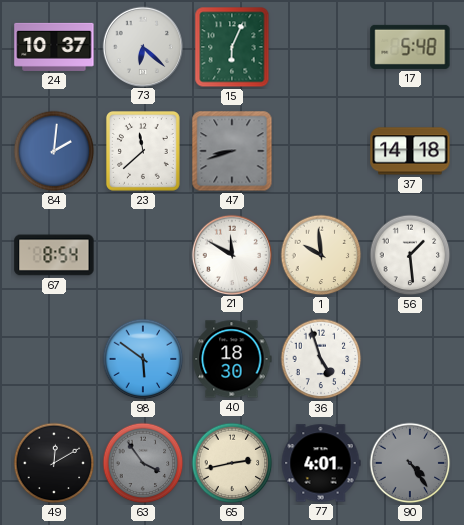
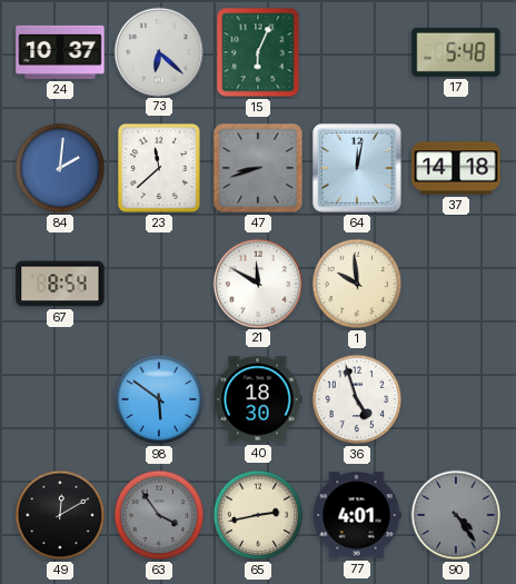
64: none -> 12:02
56: 1:29 -> none
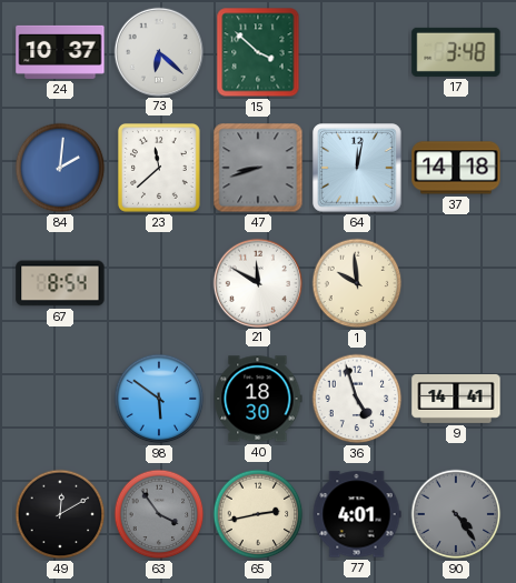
15: 6:04 -> 3:52
17: 5:48 -> 3:48
9: none -> 14:41
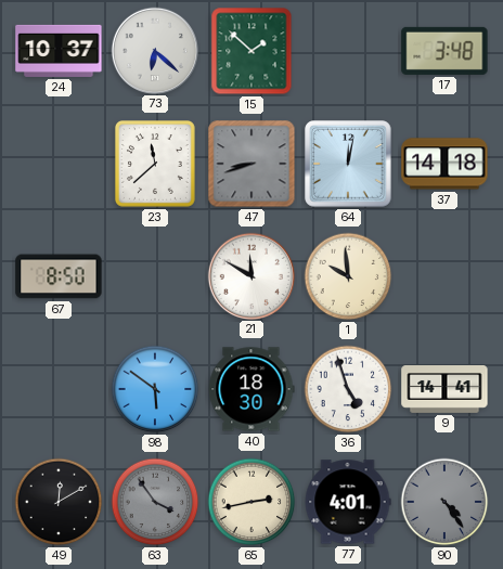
15: 3:52 -> 1:52
84: 2:01 -> none
67: 8:54 -> 8:50
